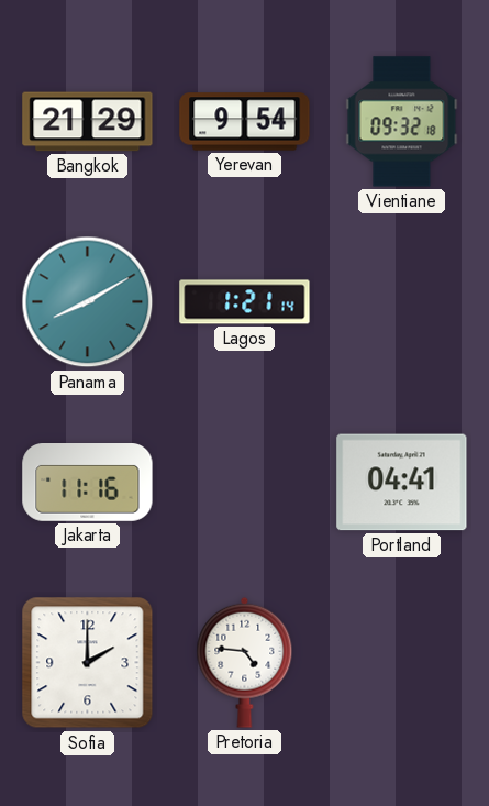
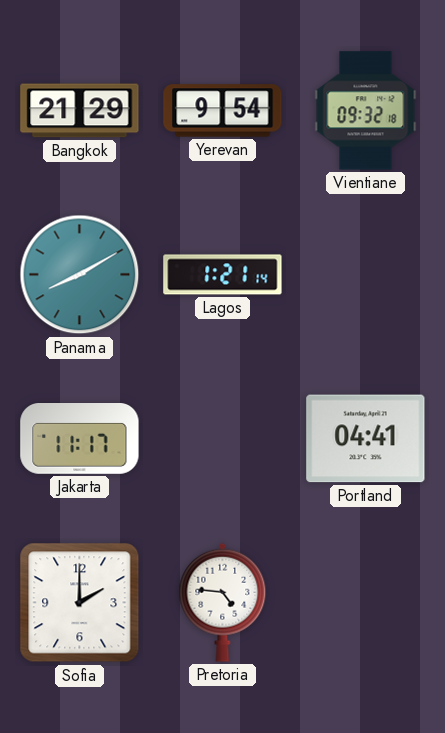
Jakarta: 11:16 -> 11:17
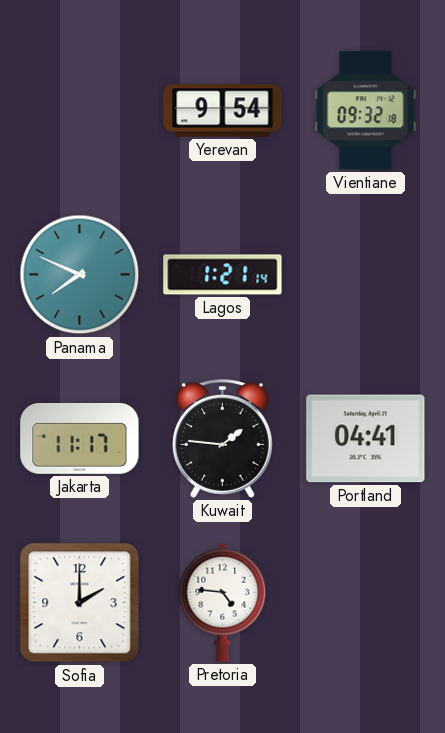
Bangkok: 21:29 -> none
Panama: 8:10 -> 7:49
Kuwait: none -> 1:46
